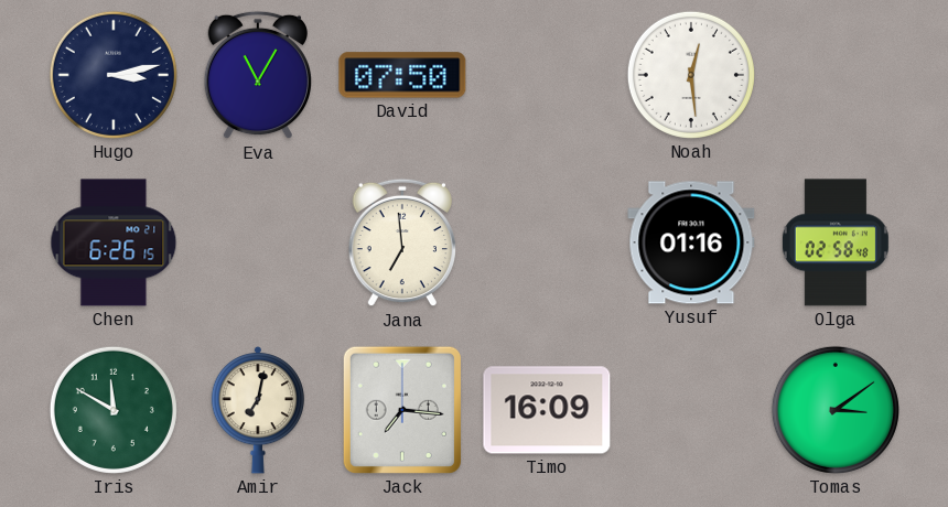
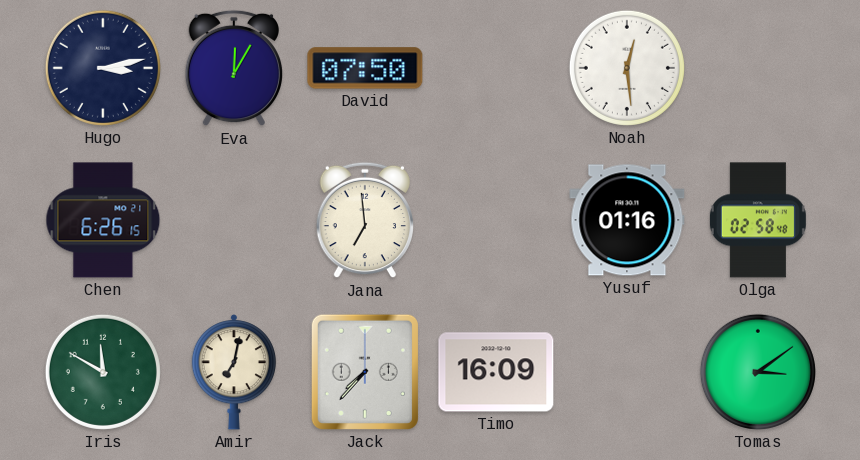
Eva: 11:05 -> 12:05
Jack: 7:16 -> 7:37
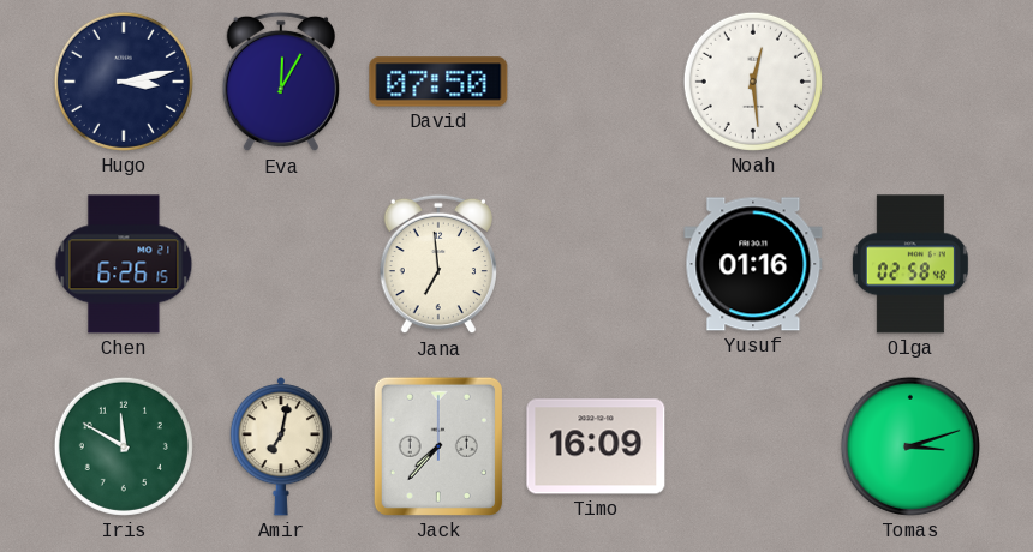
Tomas: 3:09 -> 3:12
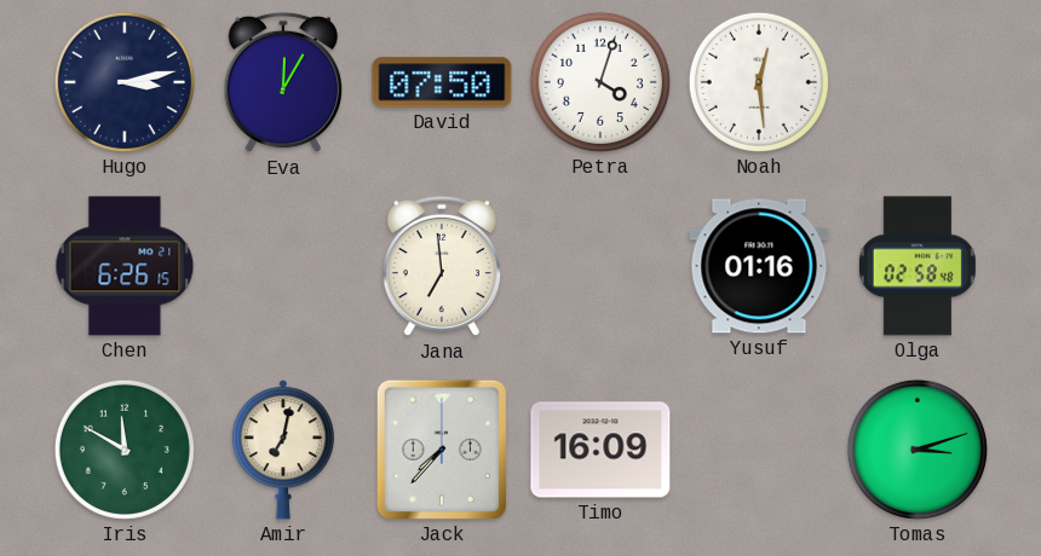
Petra: none -> 4:03
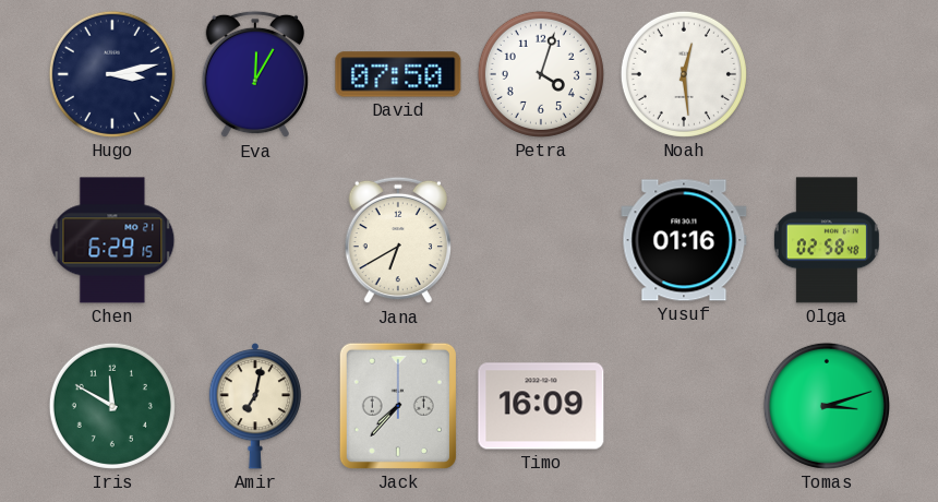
Chen: 6:26 -> 6:29
Jana: 6:59 -> 6:40
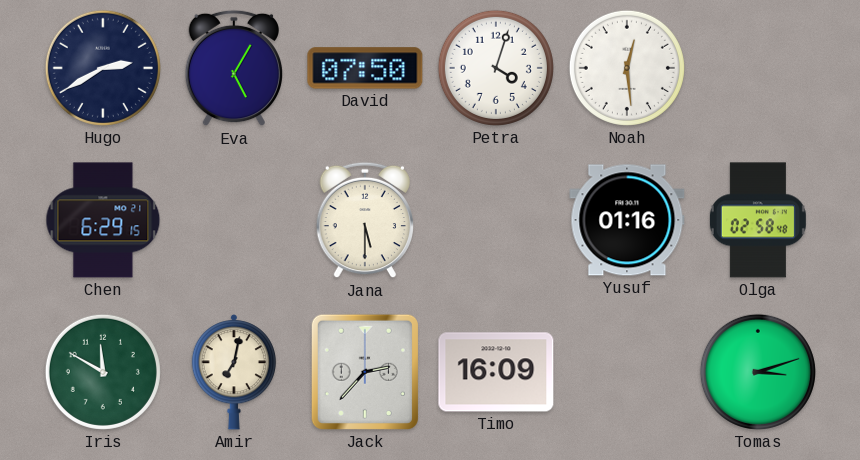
Hugo: 3:13 -> 2:40
Eva: 12:05 -> 5:05
Jana: 6:40 -> 5:30
Jack: 7:37 -> 2:37
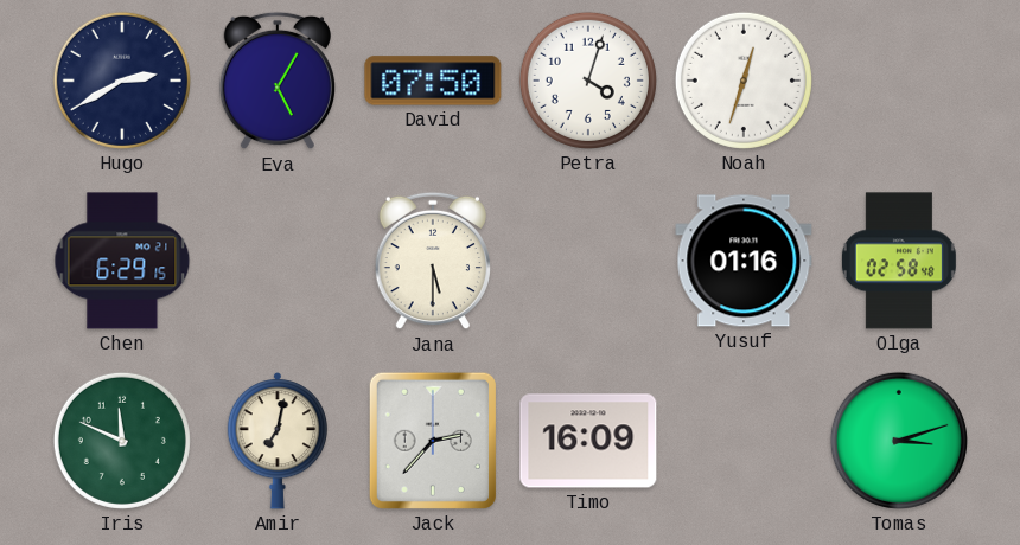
Noah: 12:29 -> 12:33
Iris: 11:50 -> 11:49
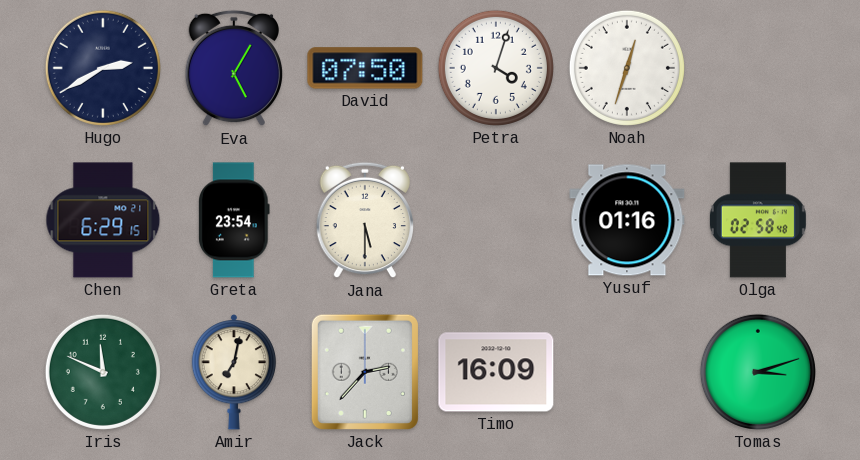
Greta: none -> 23:54
